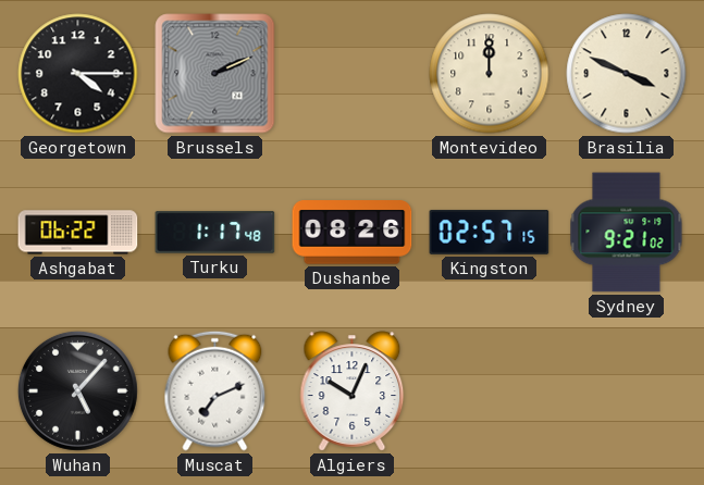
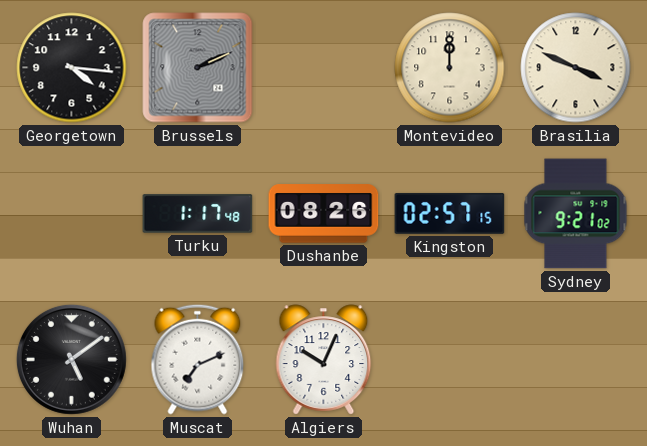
Georgetown: 4:15 -> 4:16
Ashgabat: 06:22 -> none
Wuhan: 5:07 -> 5:09
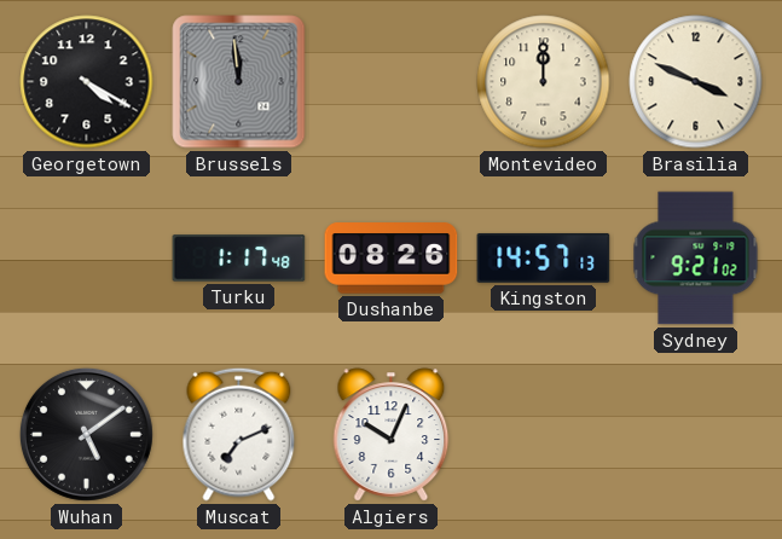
Georgetown: 4:16 -> 4:20
Brussels: 2:11 -> 11:59
Kingston: 02:57 -> 14:57
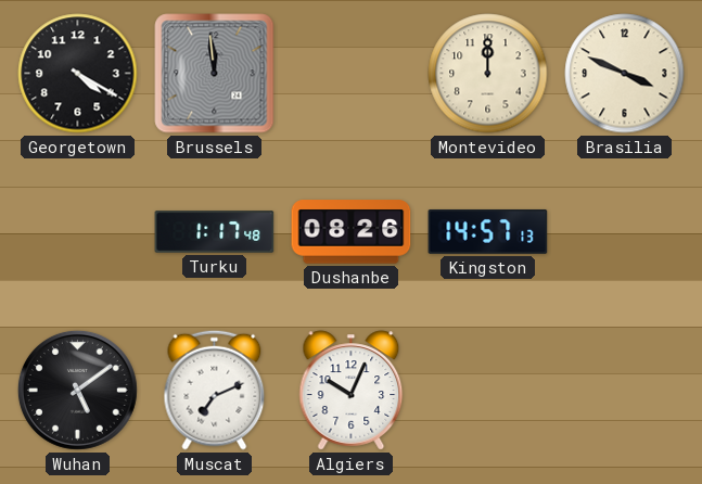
Sydney: 9:21 -> none
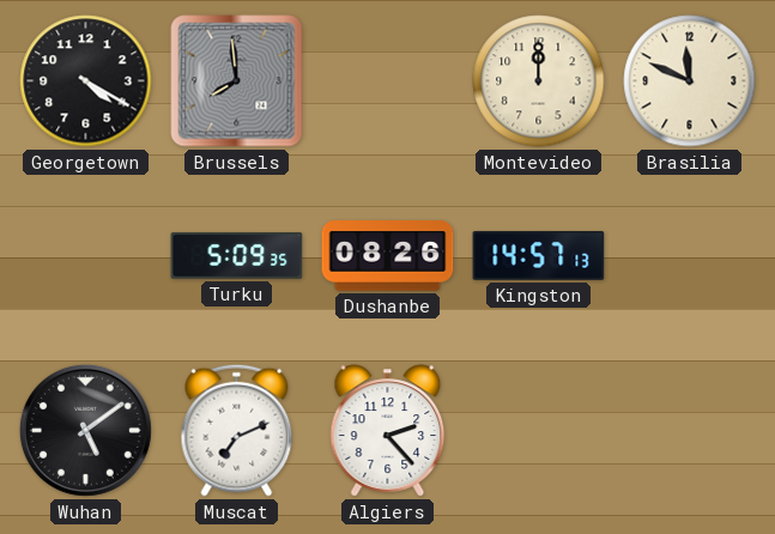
Brussels: 11:59 -> 7:59
Brasilia: 3:49 -> 11:49
Turku: 1:17 -> 5:09
Algiers: 10:04 -> 2:23
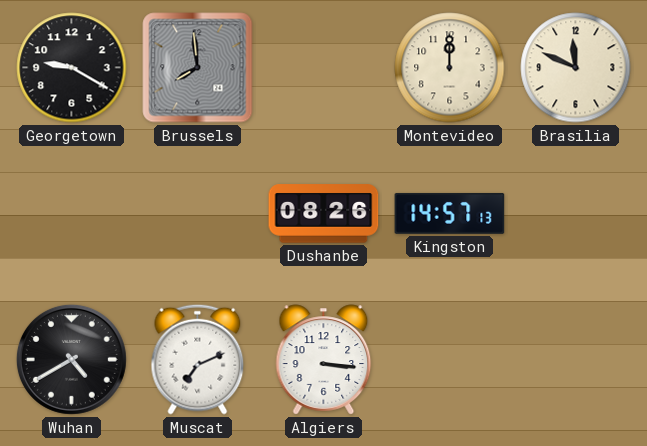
Georgetown: 4:20 -> 9:20
Turku: 5:09 -> none
Wuhan: 5:09 -> 4:40
Algiers: 2:23 -> 3:16
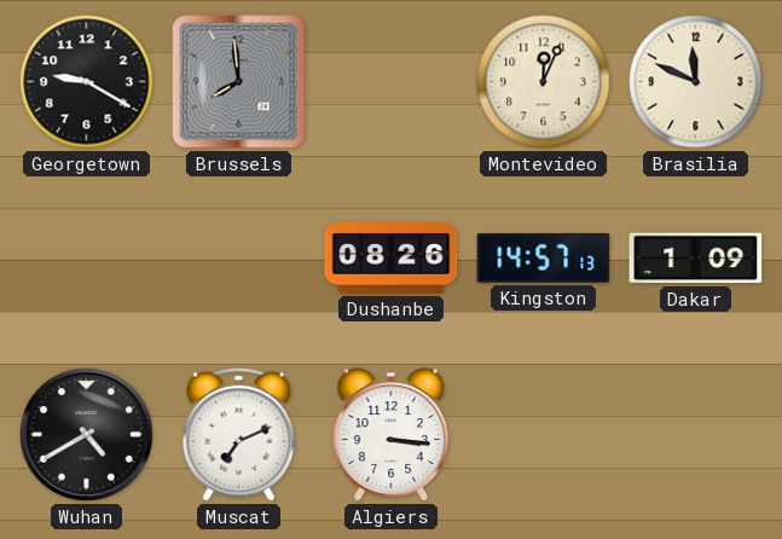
Montevideo: 12:00 -> 12:04
Dakar: none -> 1:09
